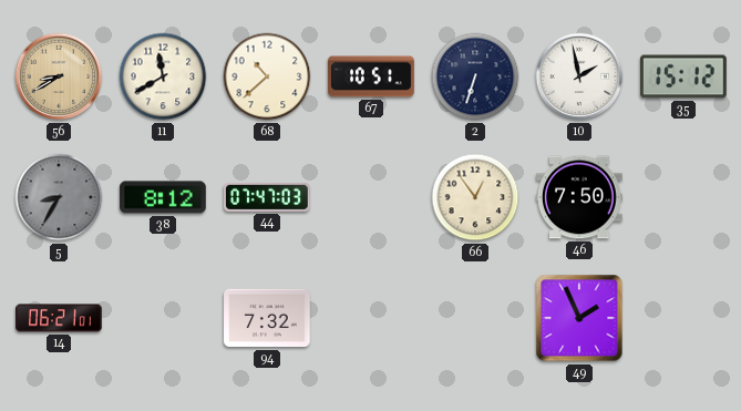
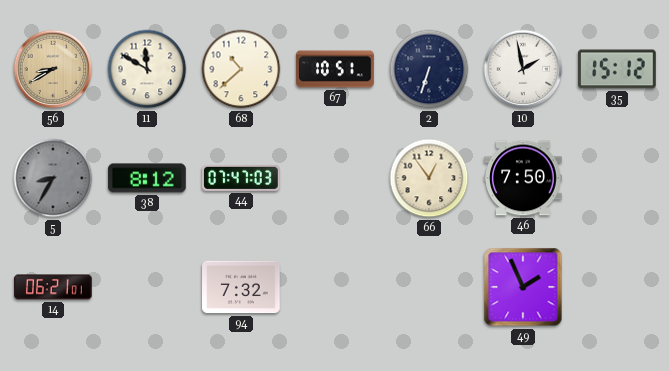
11: 11:40 -> 11:50
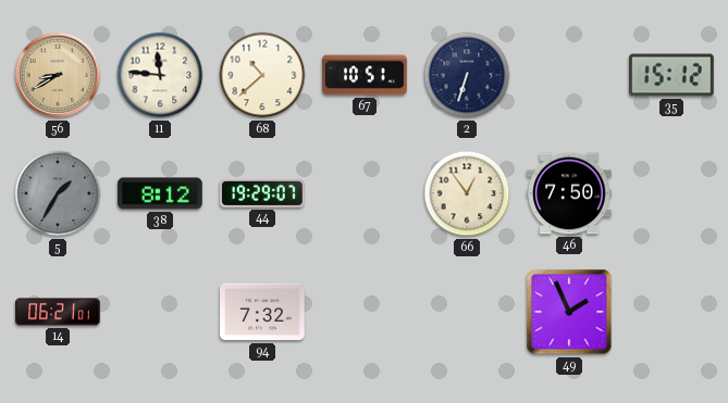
11: 11:50 -> 11:46
10: 1:58 -> none
5: 8:35 -> 1:35
44: 07:47 -> 19:29
